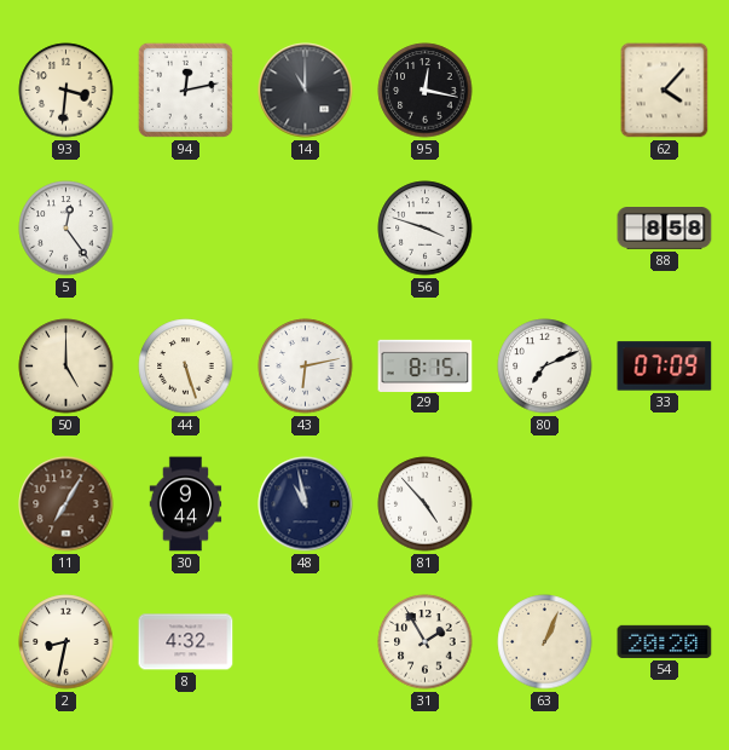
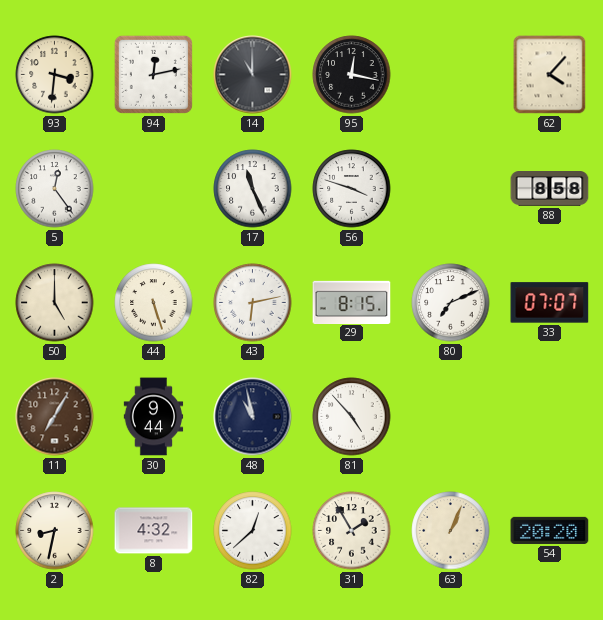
17: none -> 11:26
33: 07:09 -> 07:07
82: none -> 12:38
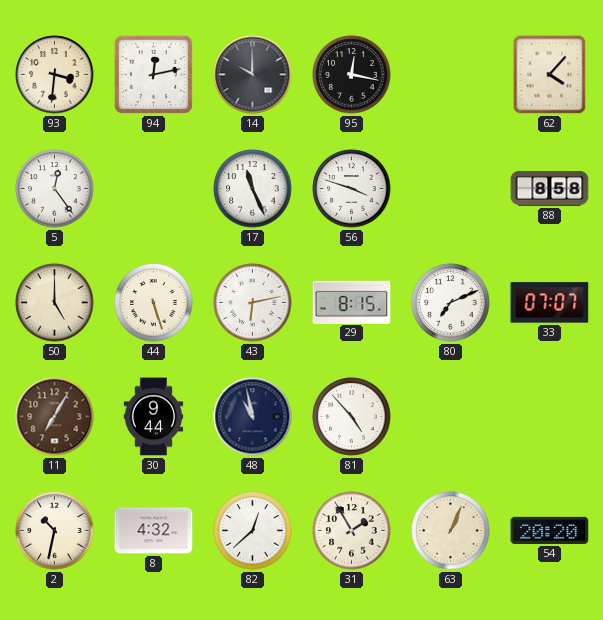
14: 11:00 -> 10:00
2: 8:32 -> 10:32
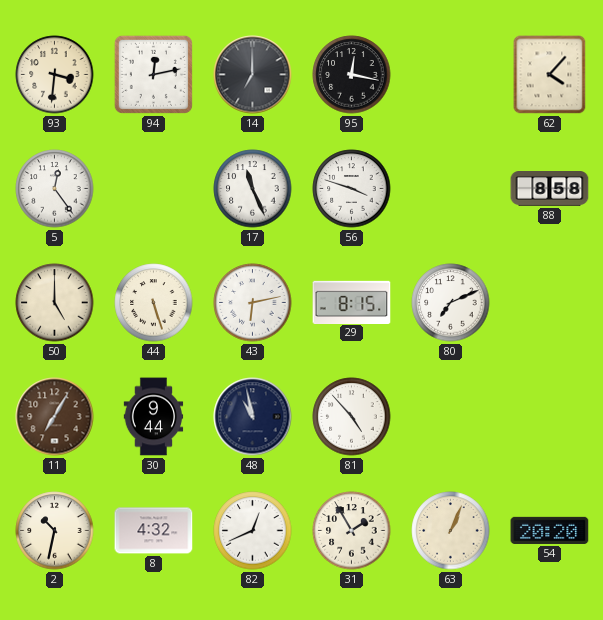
14: 10:00 -> 7:00
33: 07:07 -> none
82: 12:38 -> 12:41
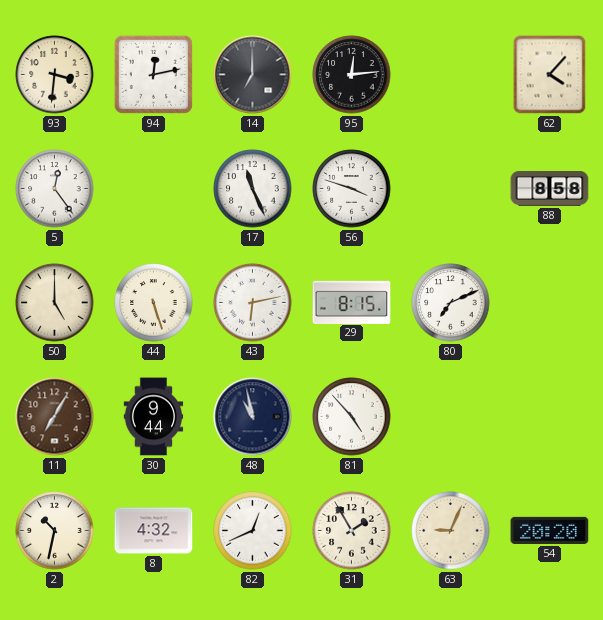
95: 12:17 -> 12:14
63: 1:04 -> 9:04
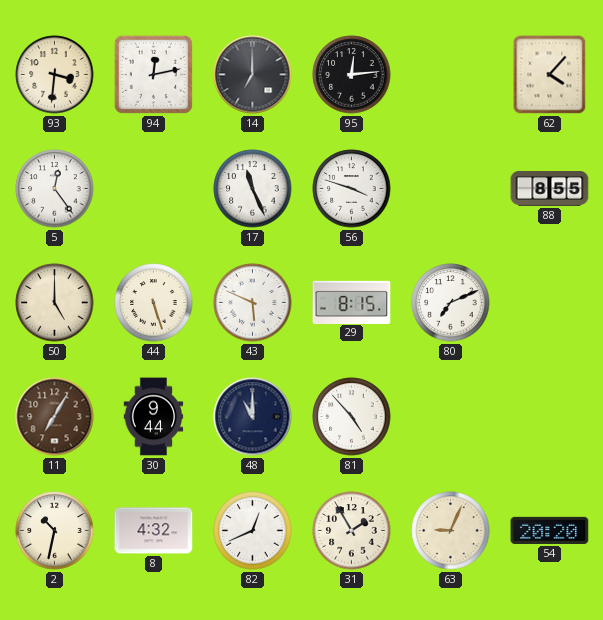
88: 8:58 -> 8:55
43: 6:13 -> 5:49
48: 10:58 -> 11:00
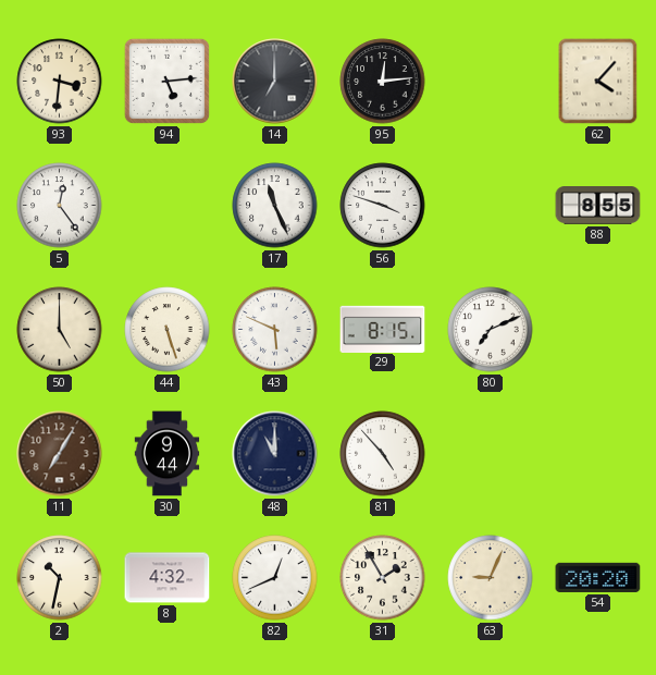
94: 12:13 -> 5:14
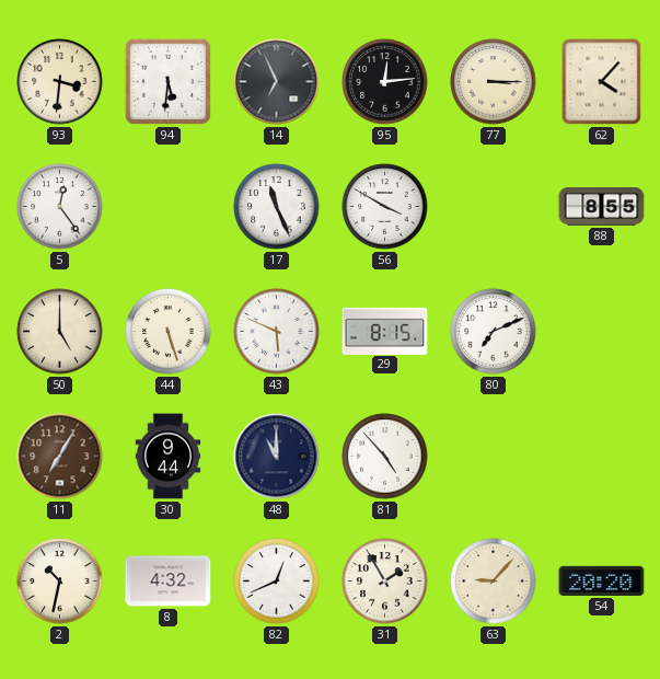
94: 5:14 -> 5:31
14: 7:00 -> 6:56
77: none -> 3:15
56: 3:48 -> 3:50
63: 9:04 -> 9:07
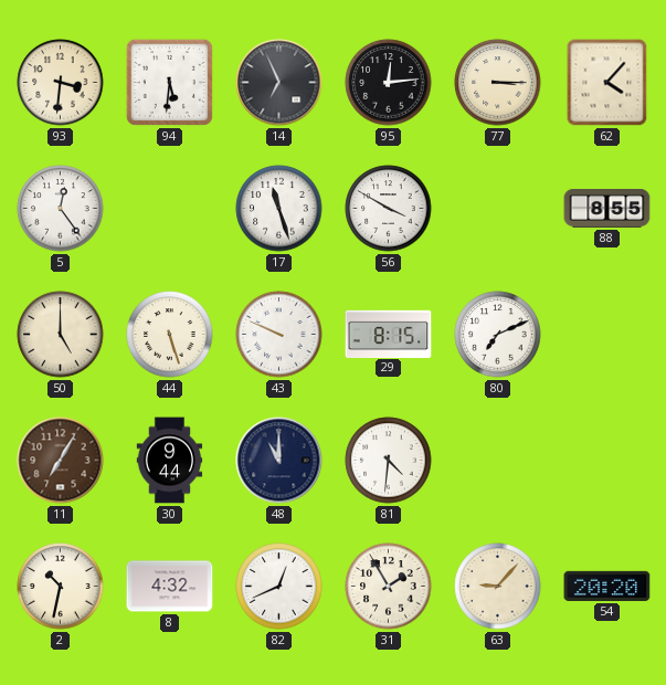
17: 11:26 -> 11:27
43: 5:49 -> 9:49
81: 4:53 -> 4:31
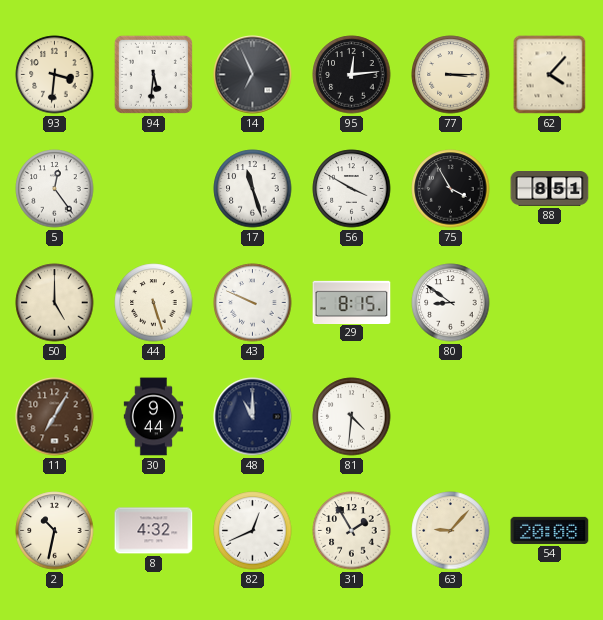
75: none -> 3:55
88: 8:55 -> 8:51
80: 7:11 -> 8:51
54: 20:20 -> 20:08
